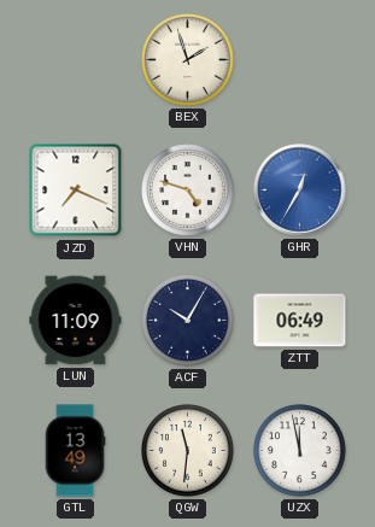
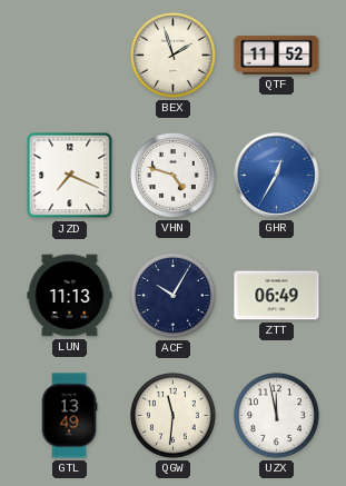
QTF: none -> 11:52
LUN: 11:09 -> 11:13
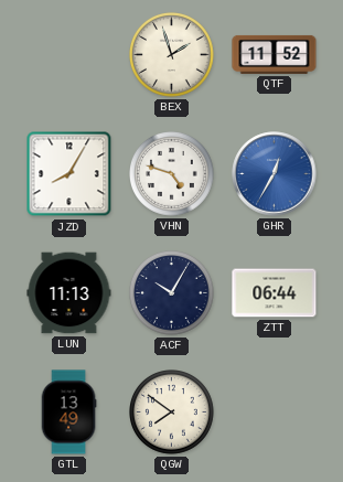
JZD: 7:19 -> 8:05
ZTT: 06:49 -> 06:44
QGW: 11:31 -> 7:51
UZX: 11:58 -> none
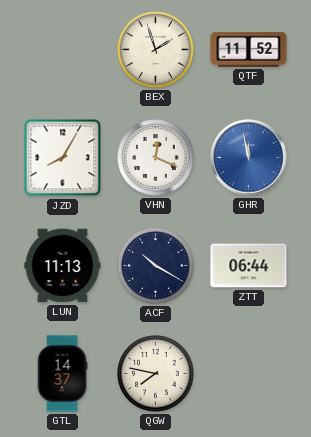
VHN: 4:48 -> 12:19
GHR: 12:35 -> 11:58
ACF: 10:05 -> 10:20
GTL: 13:49 -> 14:37
QGW: 7:51 -> 7:47
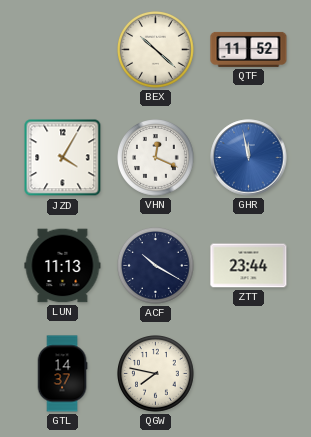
BEX: 1:57 -> 10:22
JZD: 8:05 -> 4:05
ZTT: 06:44 -> 23:44
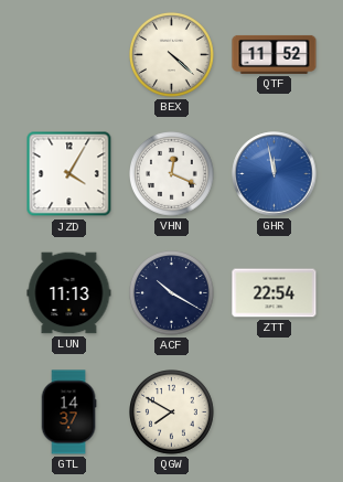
BEX: 10:22 -> 4:22
ZTT: 23:44 -> 22:54
QGW: 7:47 -> 7:50
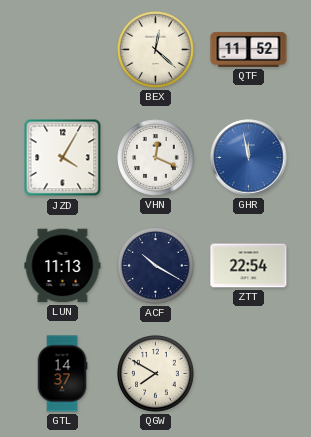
BEX: 4:22 -> 12:22
